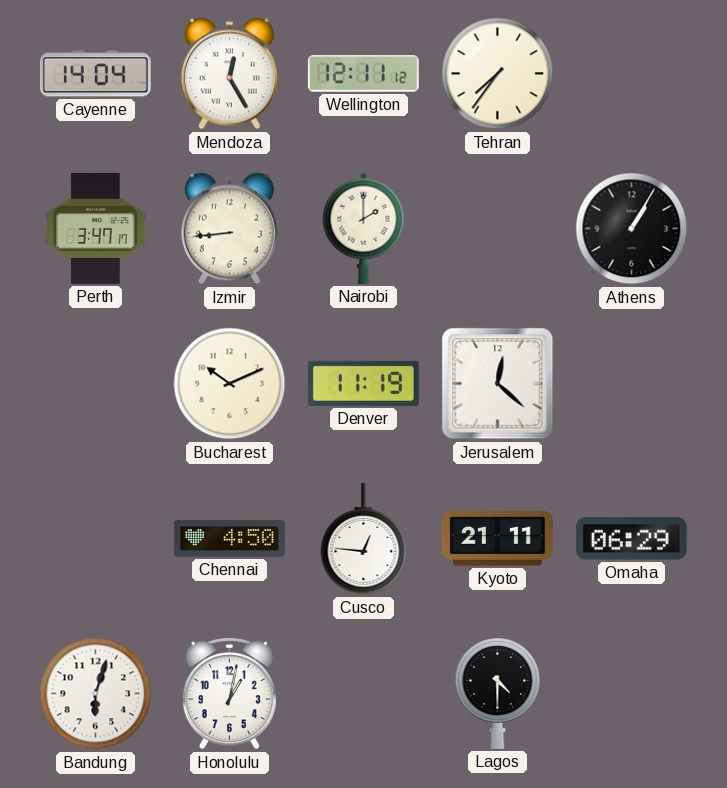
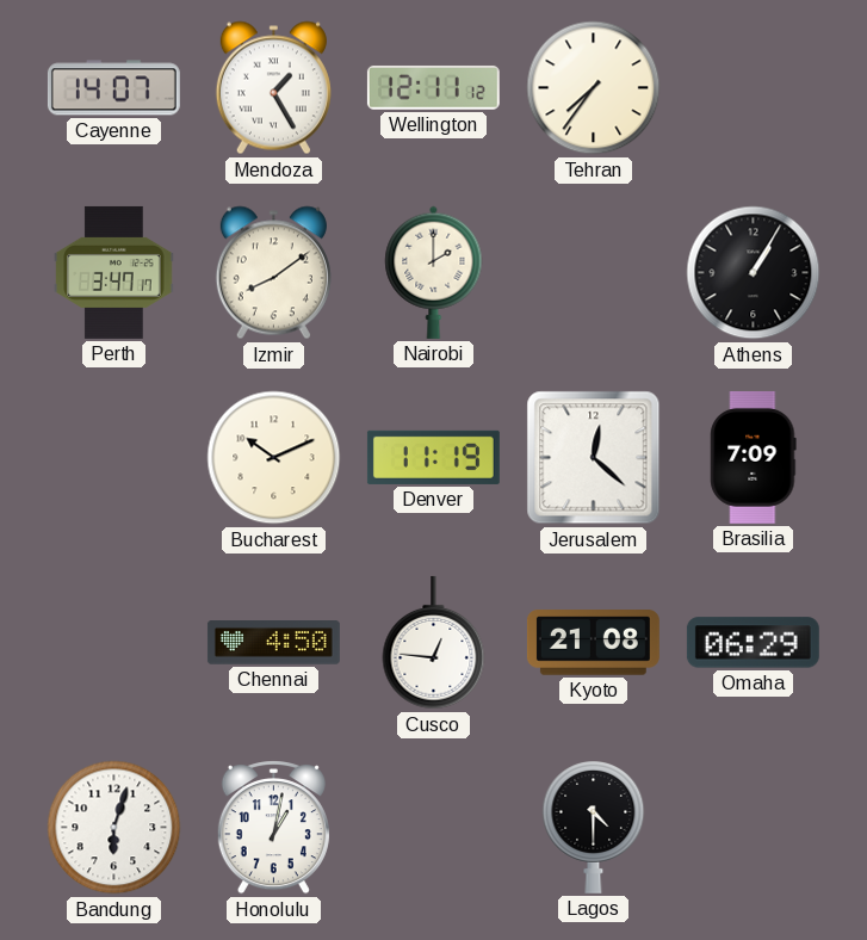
Cayenne: 14:04 -> 14:07
Mendoza: 12:25 -> 1:25
Izmir: 8:44 -> 8:09
Brasilia: none -> 7:09
Kyoto: 21:11 -> 21:08
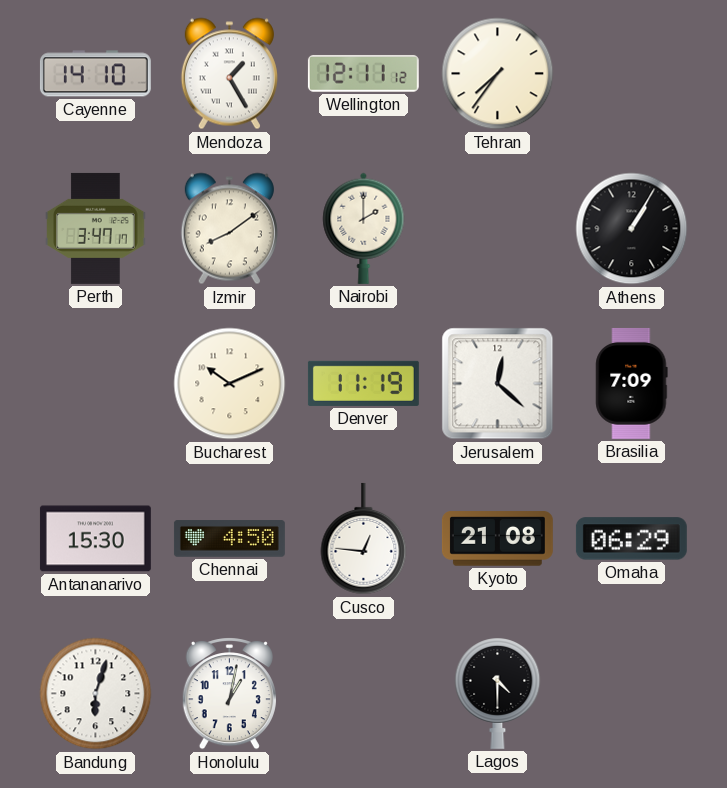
Cayenne: 14:07 -> 14:10
Antananarivo: none -> 15:30
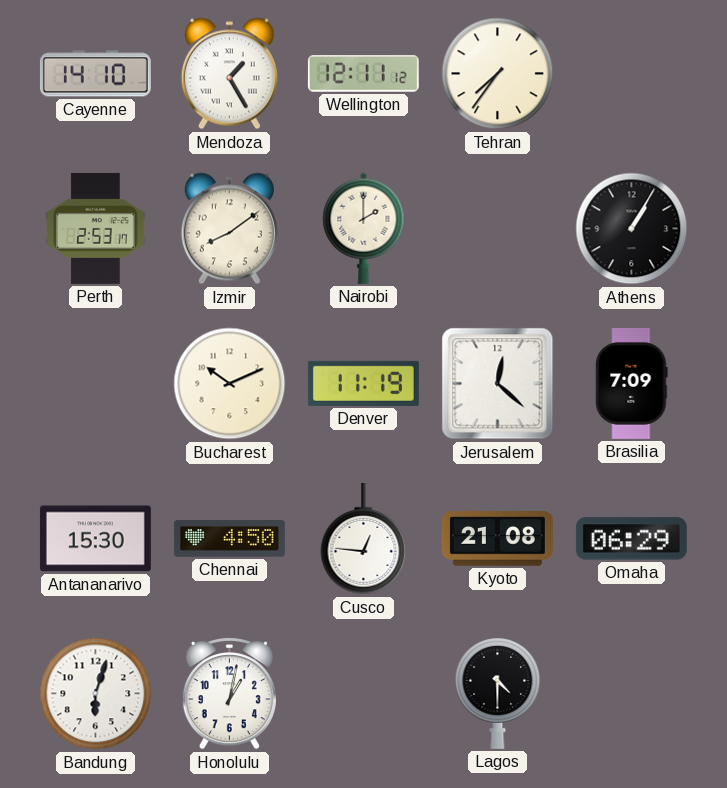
Perth: 3:47 -> 2:53
